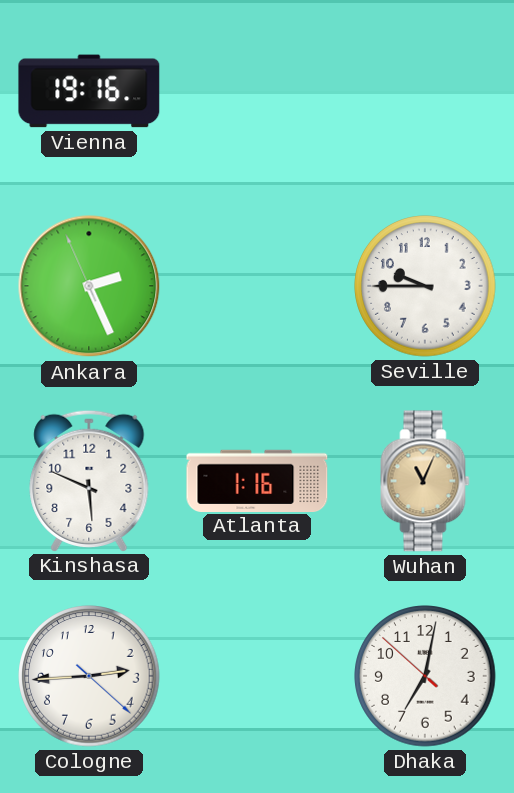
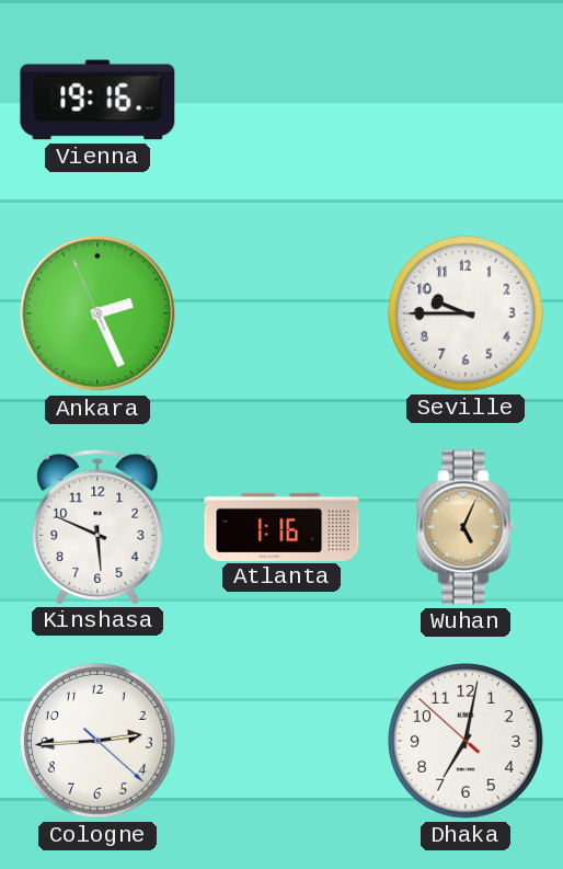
Wuhan: 11:04 -> 5:04
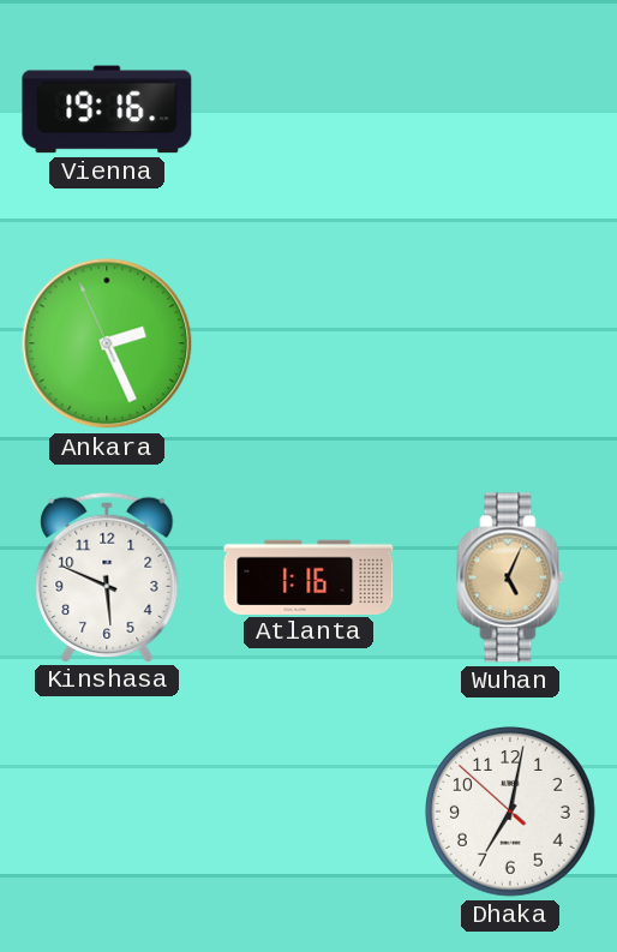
Seville: 9:45 -> none
Cologne: 2:44 -> none
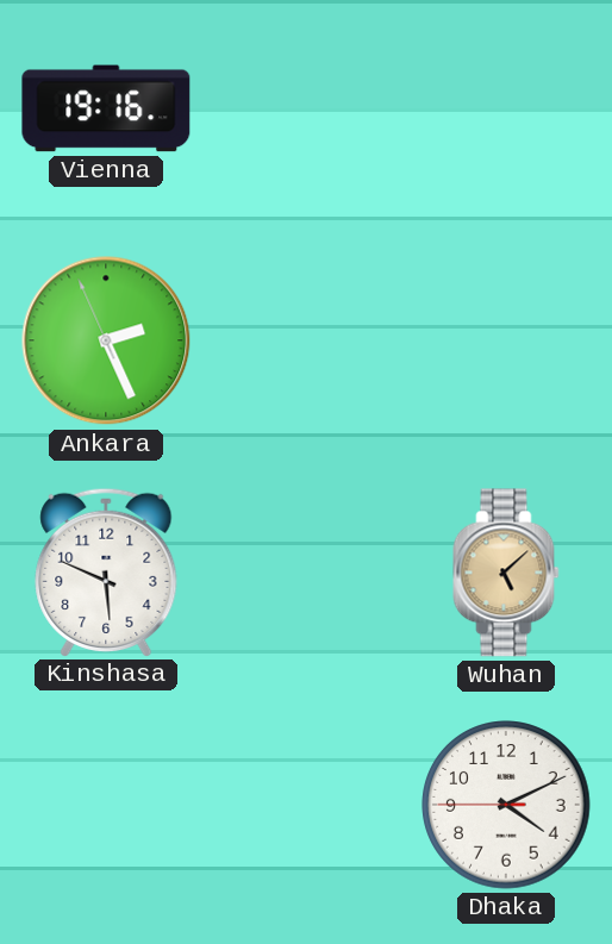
Atlanta: 1:16 -> none
Wuhan: 5:04 -> 5:08
Dhaka: 7:01 -> 4:10
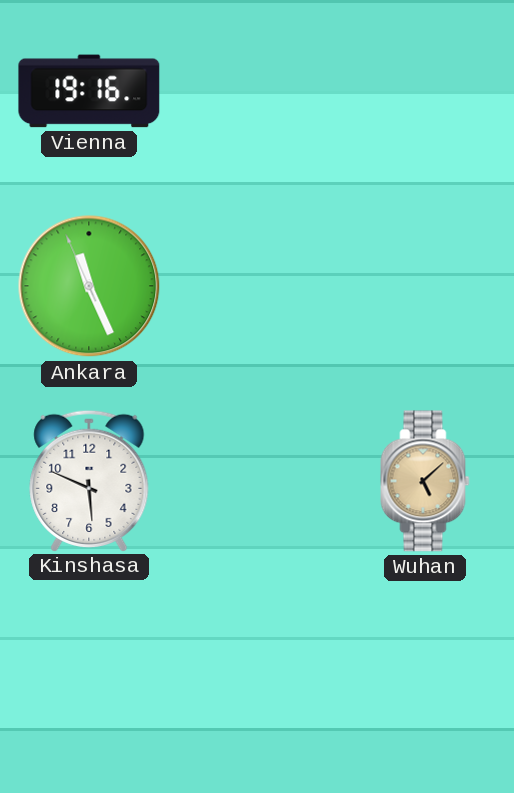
Ankara: 2:25 -> 11:25
Dhaka: 4:10 -> none
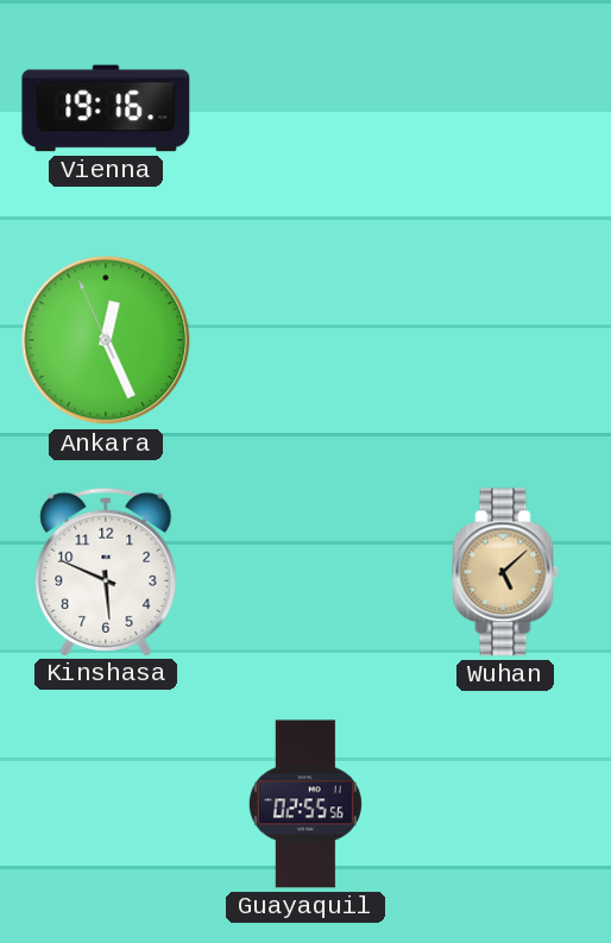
Ankara: 11:25 -> 12:25
Guayaquil: none -> 02:55
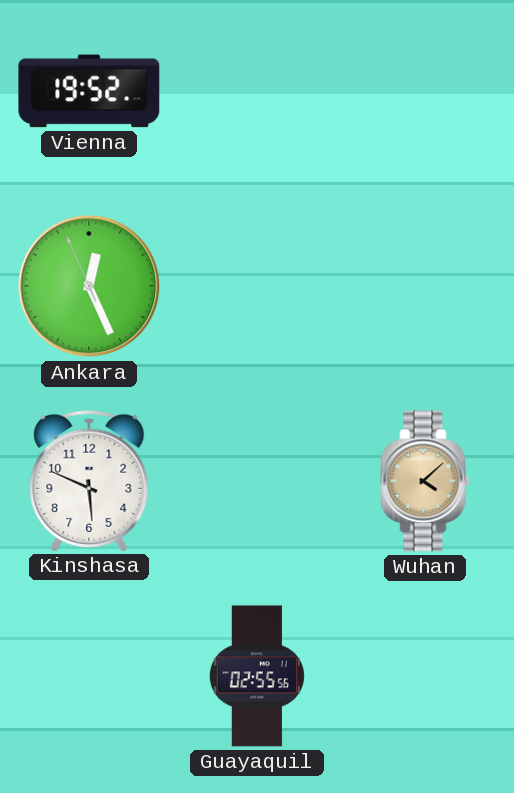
Vienna: 19:16 -> 19:52
Wuhan: 5:08 -> 4:08
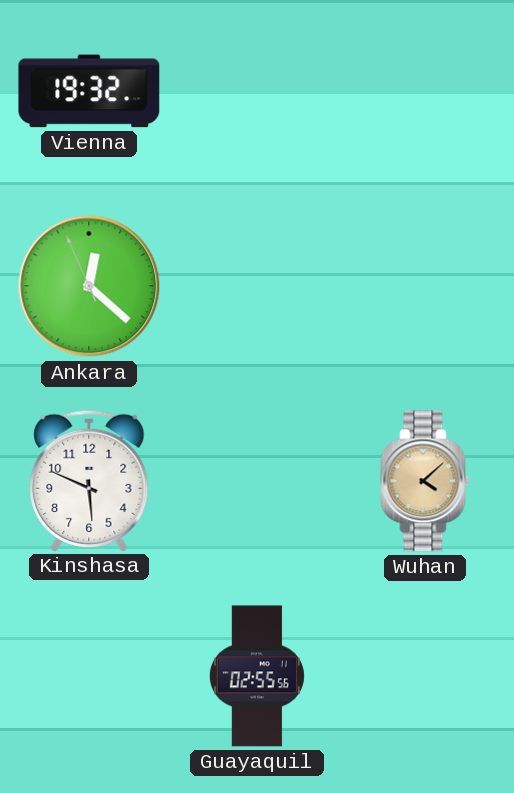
Vienna: 19:52 -> 19:32
Ankara: 12:25 -> 12:21
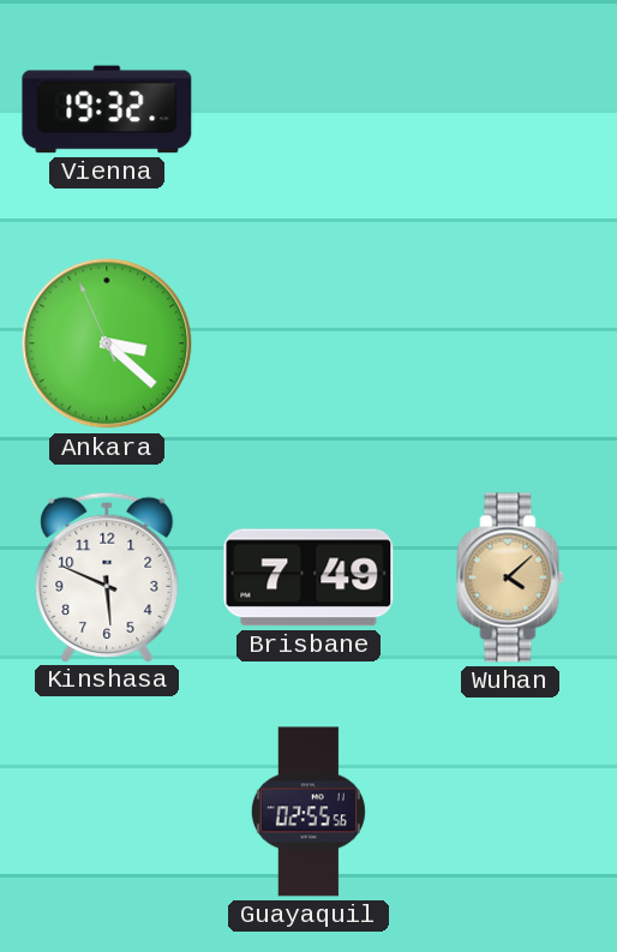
Ankara: 12:21 -> 3:21
Brisbane: none -> 7:49
